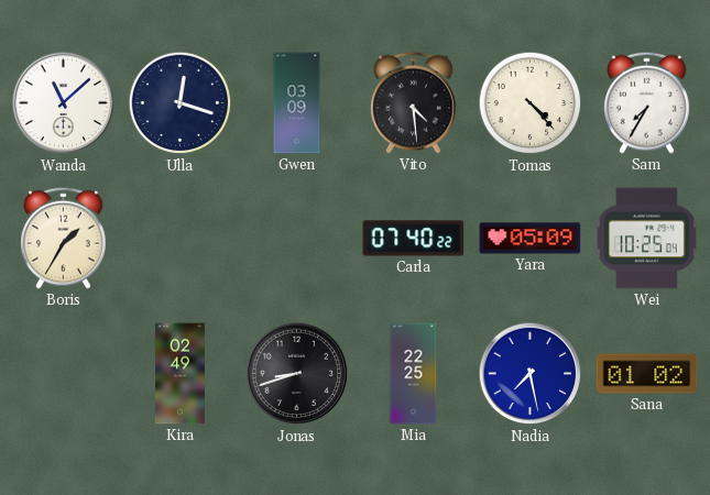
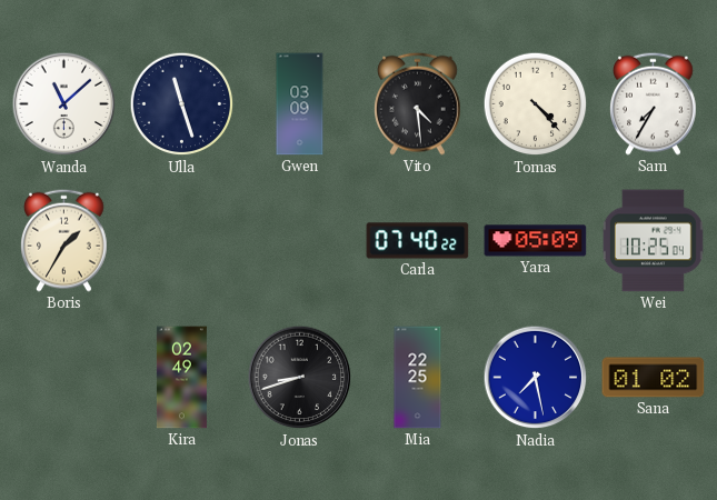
Ulla: 12:18 -> 11:27
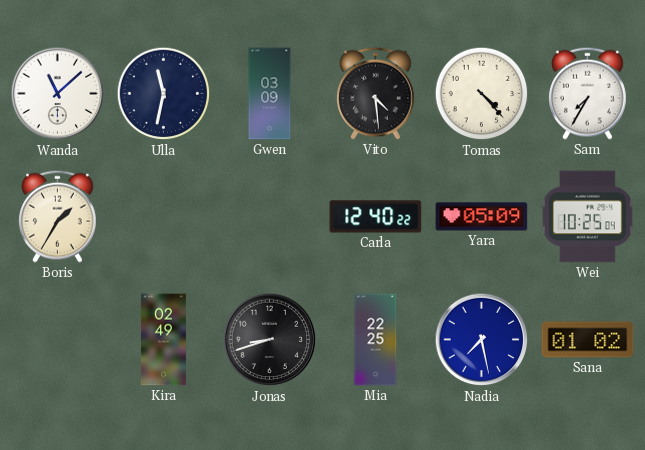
Ulla: 11:27 -> 11:32
Carla: 07:40 -> 12:40
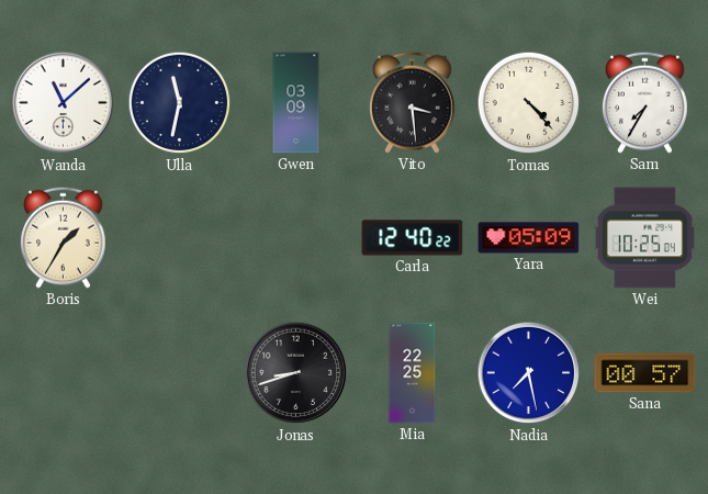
Vito: 4:29 -> 3:29
Kira: 02:49 -> none
Sana: 01:02 -> 00:57
